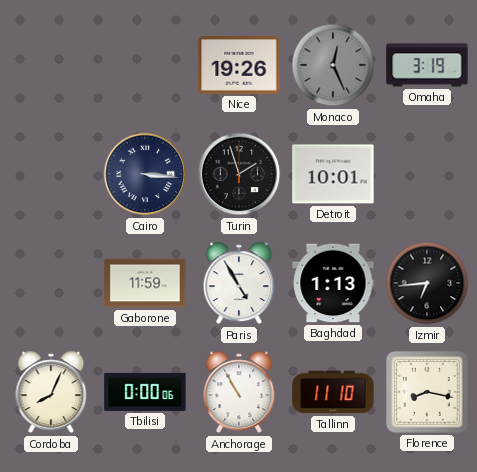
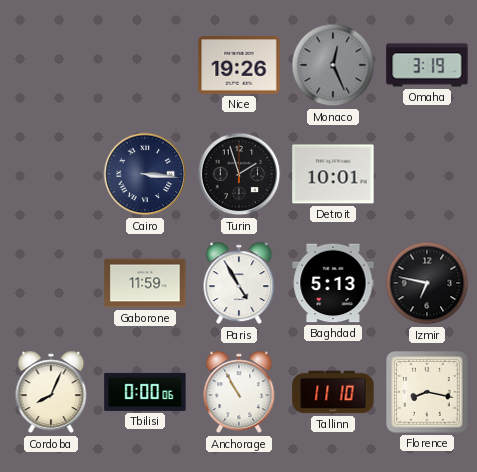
Baghdad: 1:13 -> 5:13
Izmir: 6:44 -> 6:47
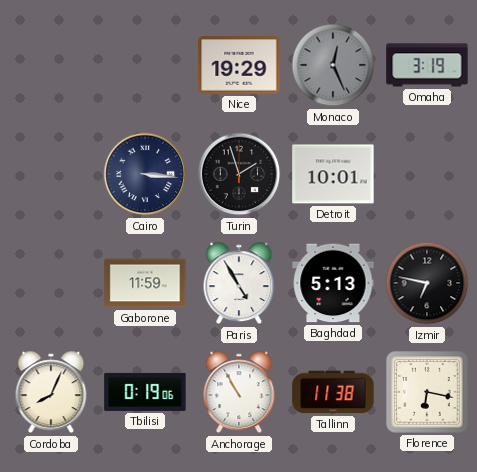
Nice: 19:26 -> 19:29
Tbilisi: 0:00 -> 0:19
Tallinn: 11:10 -> 11:38
Florence: 8:17 -> 6:17
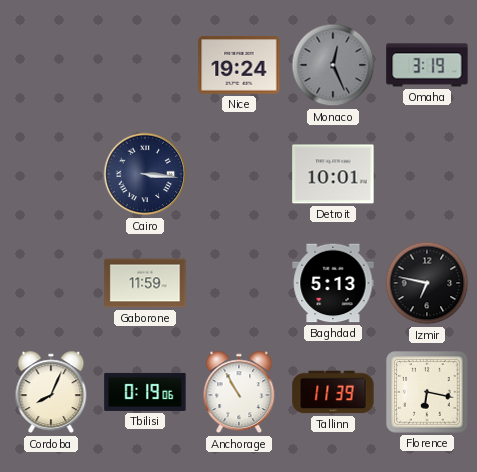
Nice: 19:29 -> 19:24
Turin: 1:57 -> none
Paris: 4:55 -> none
Tallinn: 11:38 -> 11:39
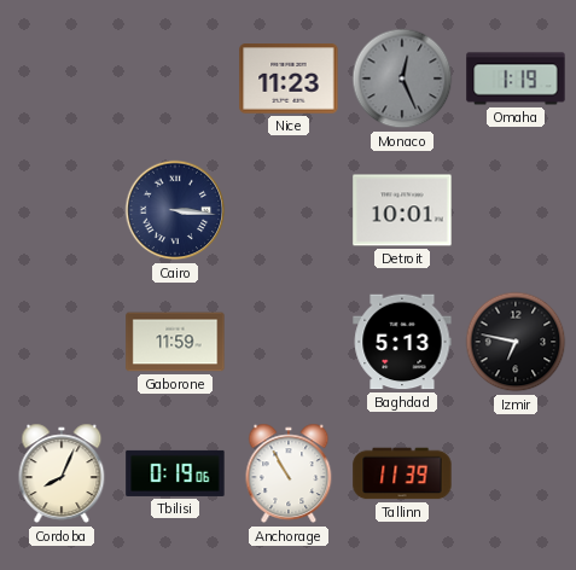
Nice: 19:24 -> 11:23
Omaha: 3:19 -> 1:19
Florence: 6:17 -> none
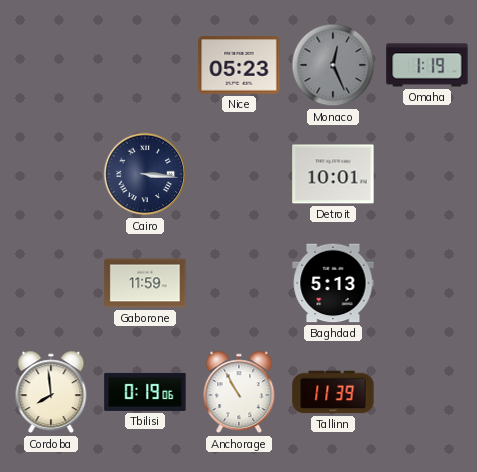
Nice: 11:23 -> 05:23
Izmir: 6:47 -> none
Cordoba: 8:04 -> 7:59
